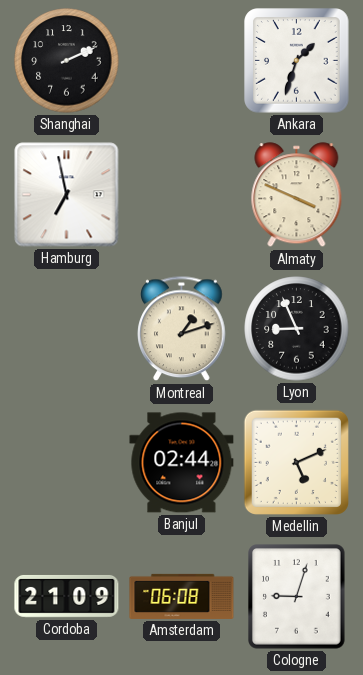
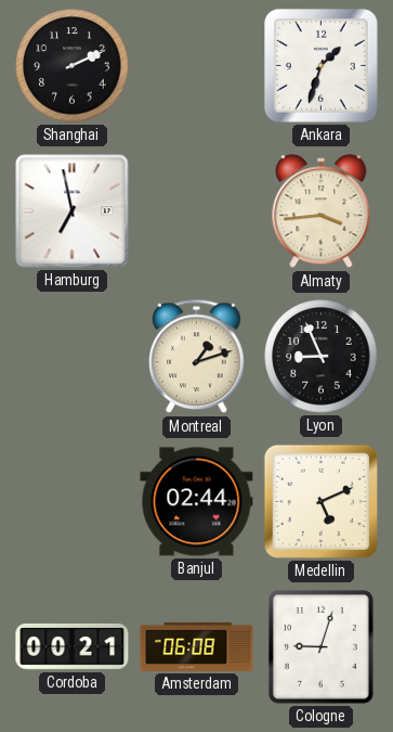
Almaty: 3:49 -> 3:44
Cordoba: 21:09 -> 00:21
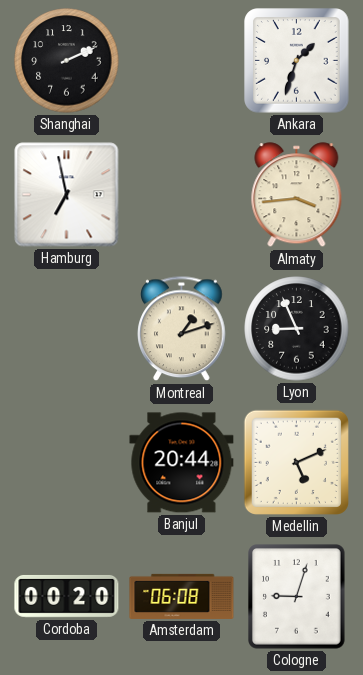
Banjul: 02:44 -> 20:44
Cordoba: 00:21 -> 00:20
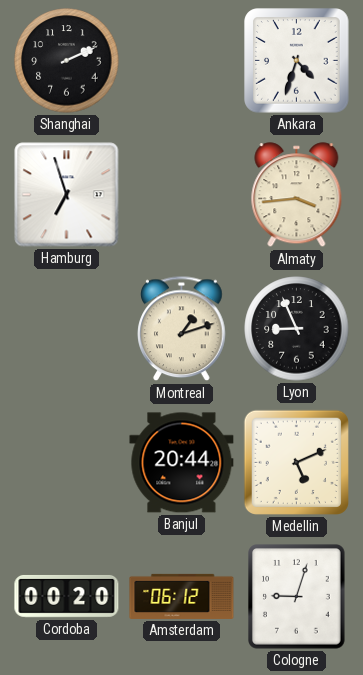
Ankara: 1:33 -> 4:33
Hamburg: 6:58 -> 6:57
Amsterdam: 06:08 -> 06:12
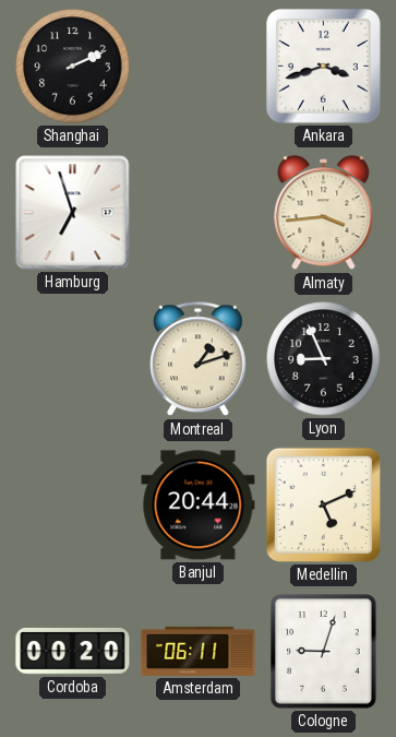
Ankara: 4:33 -> 3:42
Amsterdam: 06:12 -> 06:11
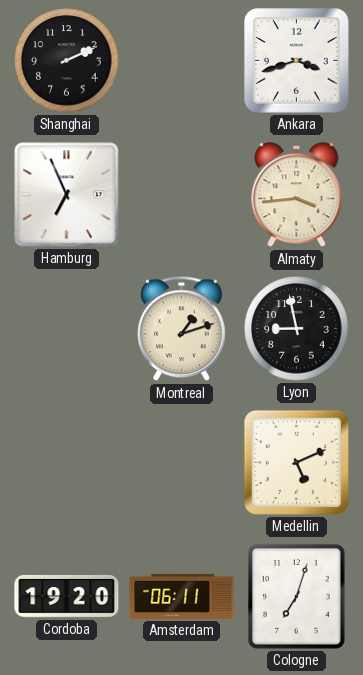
Hamburg: 6:57 -> 6:56
Lyon: 8:56 -> 8:58
Banjul: 20:44 -> none
Cordoba: 00:20 -> 19:20
Cologne: 9:03 -> 7:03
